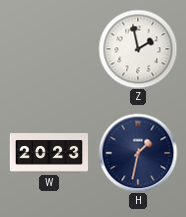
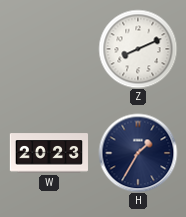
Z: 1:58 -> 8:11
H: 1:32 -> 1:35
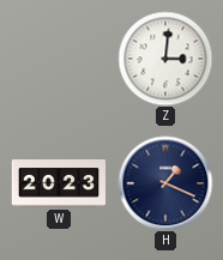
Z: 8:11 -> 3:01
H: 1:35 -> 1:19
